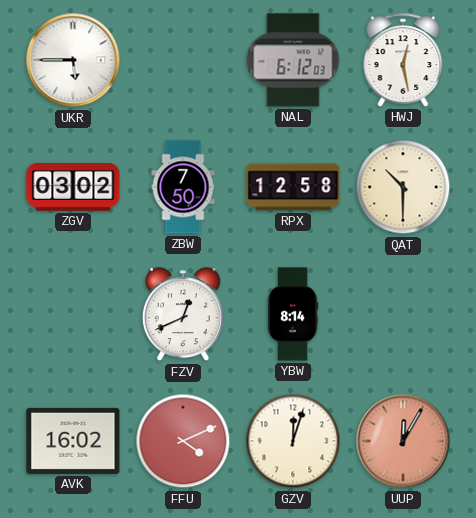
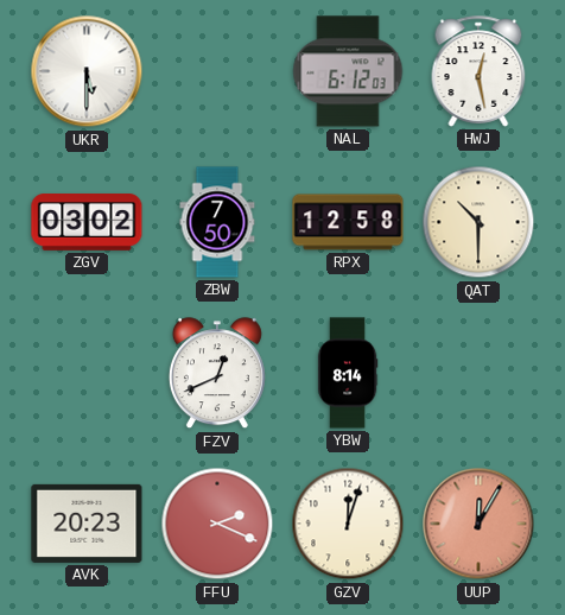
UKR: 5:45 -> 5:30
AVK: 16:02 -> 20:23
FFU: 4:11 -> 2:19
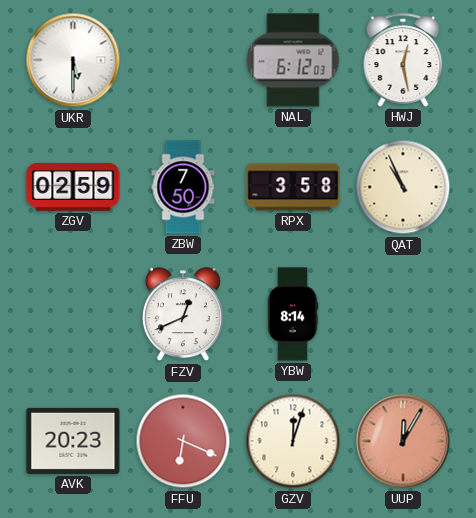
ZGV: 03:02 -> 02:59
RPX: 12:58 -> 3:58
QAT: 10:30 -> 10:56
FFU: 2:19 -> 6:19
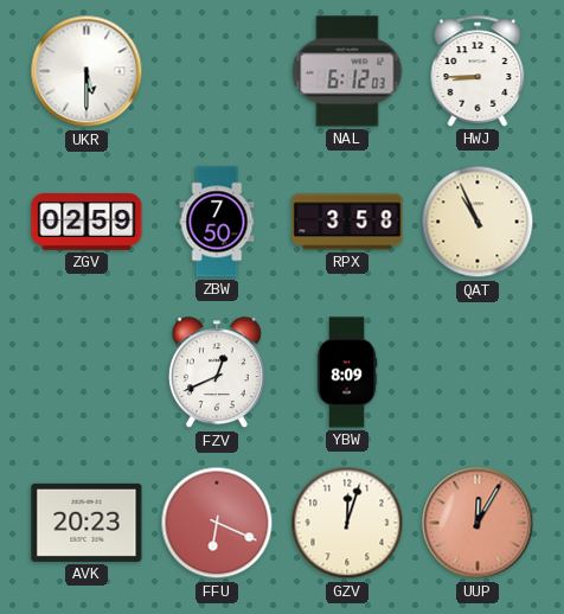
HWJ: 12:28 -> 8:45
YBW: 8:14 -> 8:09
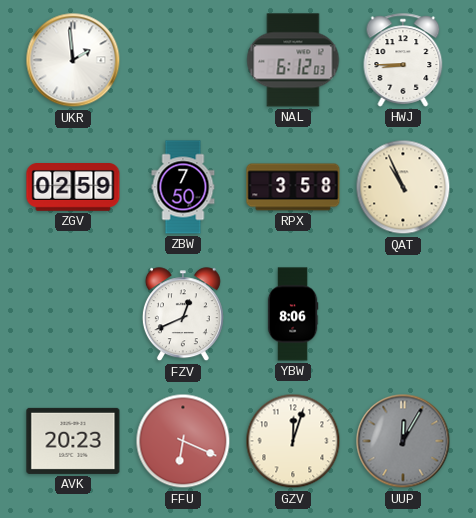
UKR: 5:30 -> 1:59
YBW: 8:09 -> 8:06
UUP dial: salmon -> grey
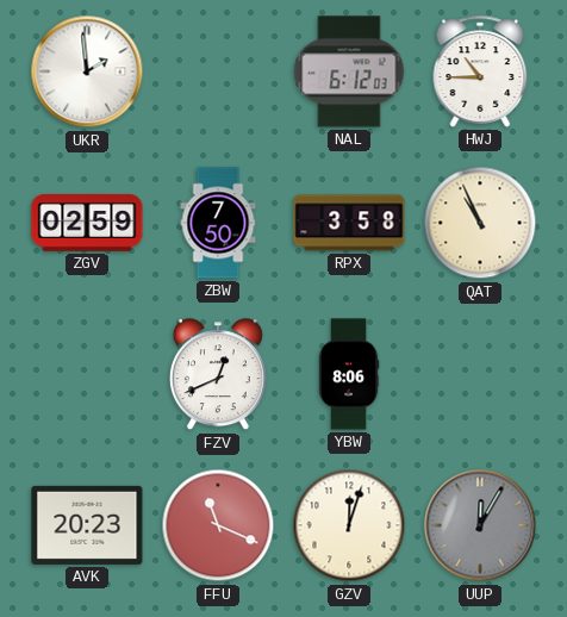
HWJ: 8:45 -> 10:45
FFU: 6:19 -> 11:19
